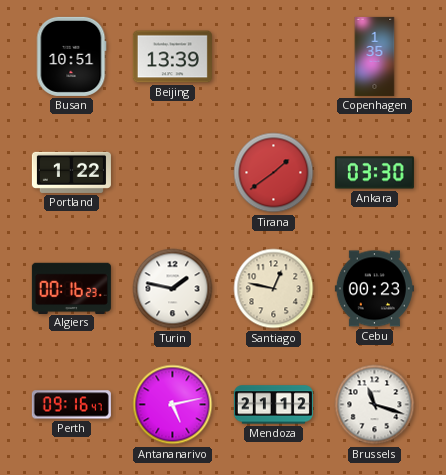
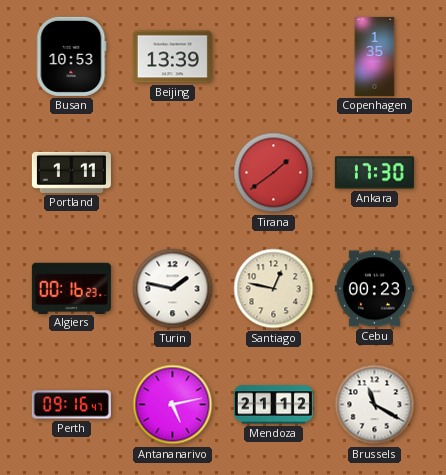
Busan: 10:51 -> 10:53
Portland: 1:22 -> 1:11
Ankara: 03:30 -> 17:30
Brussels: 11:18 -> 11:20
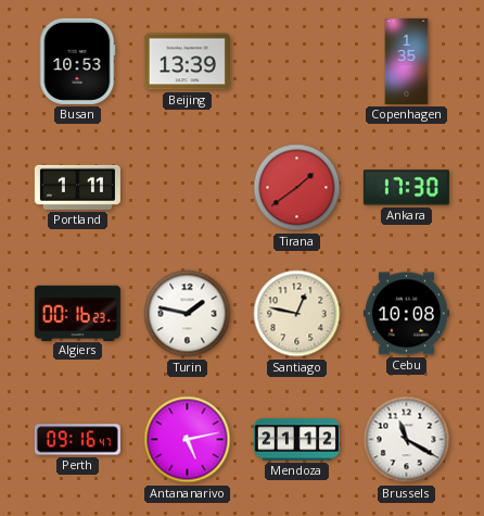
Cebu: 00:23 -> 10:08
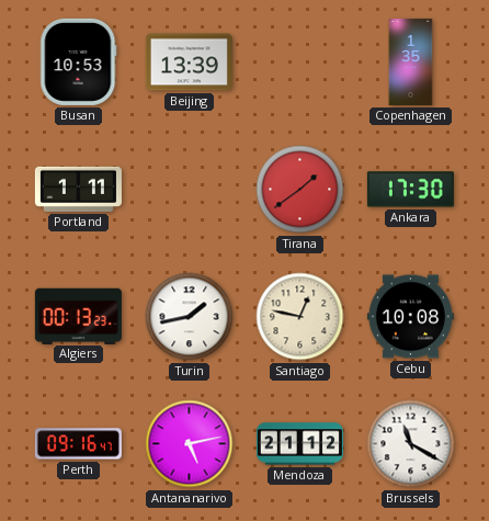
Algiers: 00:16 -> 00:13
Turin: 1:47 -> 1:43
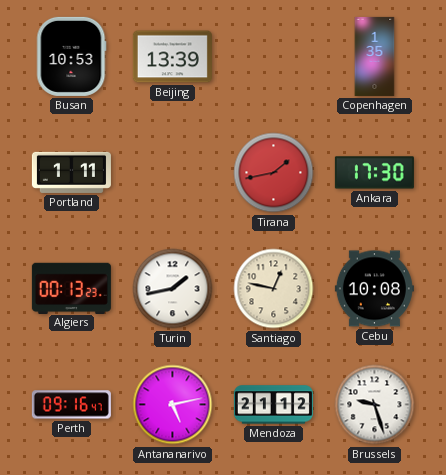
Tirana: 1:39 -> 1:43
Brussels: 11:20 -> 9:27
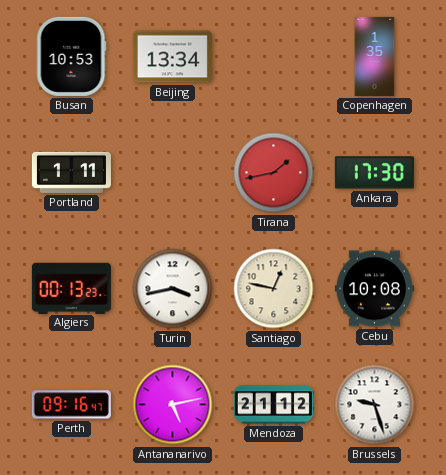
Beijing: 13:39 -> 13:34
Turin: 1:43 -> 3:43
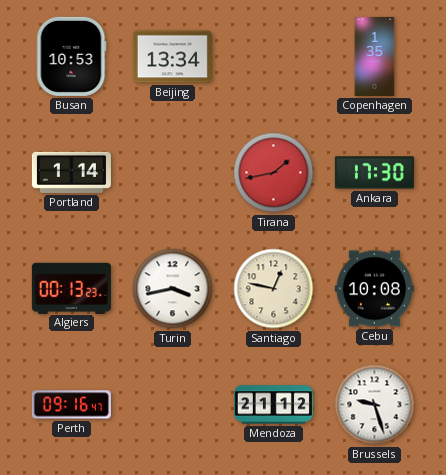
Portland: 1:11 -> 1:14
Antananarivo: 5:13 -> none
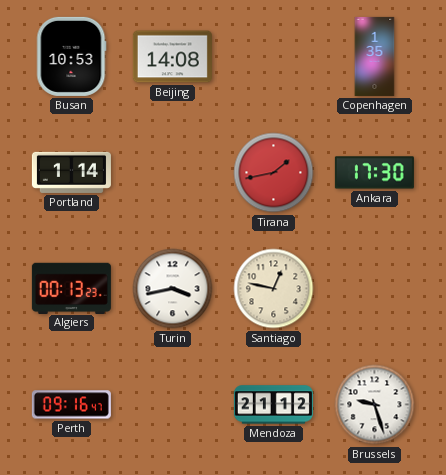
Beijing: 13:34 -> 14:08
Cebu: 10:08 -> none
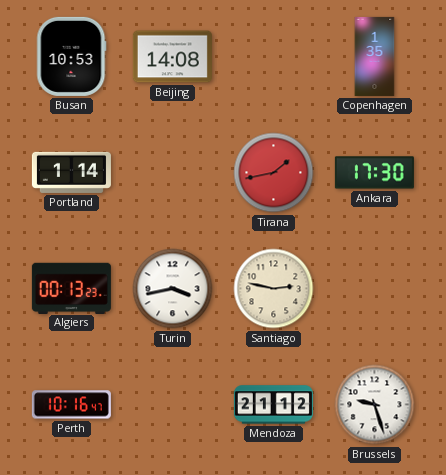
Santiago: 12:47 -> 2:47
Perth: 09:16 -> 10:16
